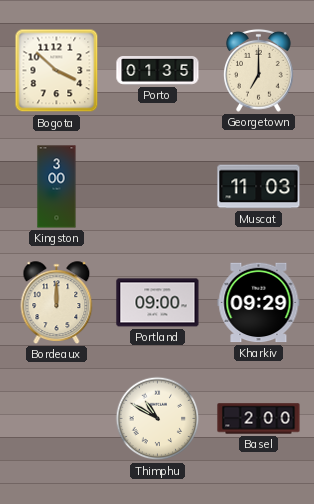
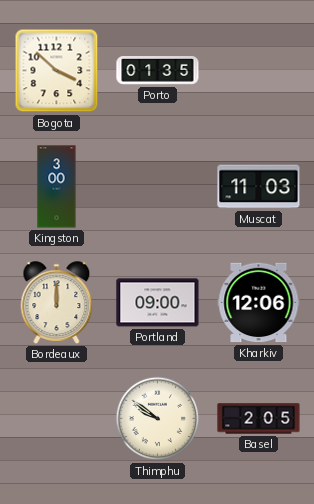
Georgetown: 7:00 -> none
Kharkiv: 09:29 -> 12:06
Thimphu: 10:50 -> 9:51
Basel: 2:00 -> 2:05
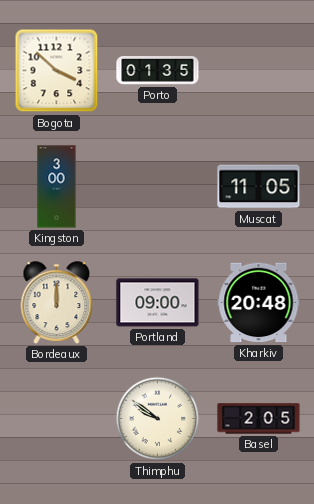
Muscat: 11:03 -> 11:05
Kharkiv: 12:06 -> 20:48
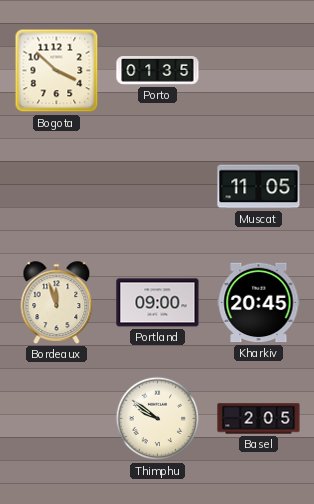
Kingston: 3:00 -> none
Bordeaux: 12:00 -> 11:57
Kharkiv: 20:48 -> 20:45
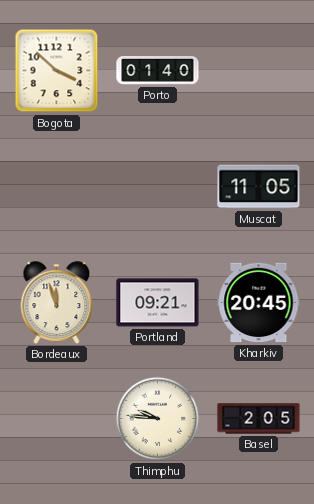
Porto: 01:35 -> 01:40
Portland: 09:00 -> 09:21
Thimphu: 9:51 -> 9:46
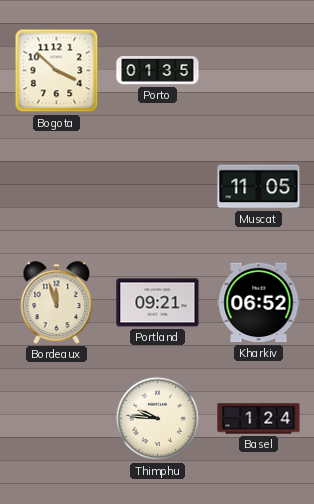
Porto: 01:40 -> 01:35
Kharkiv: 20:45 -> 06:52
Basel: 2:05 -> 1:24
